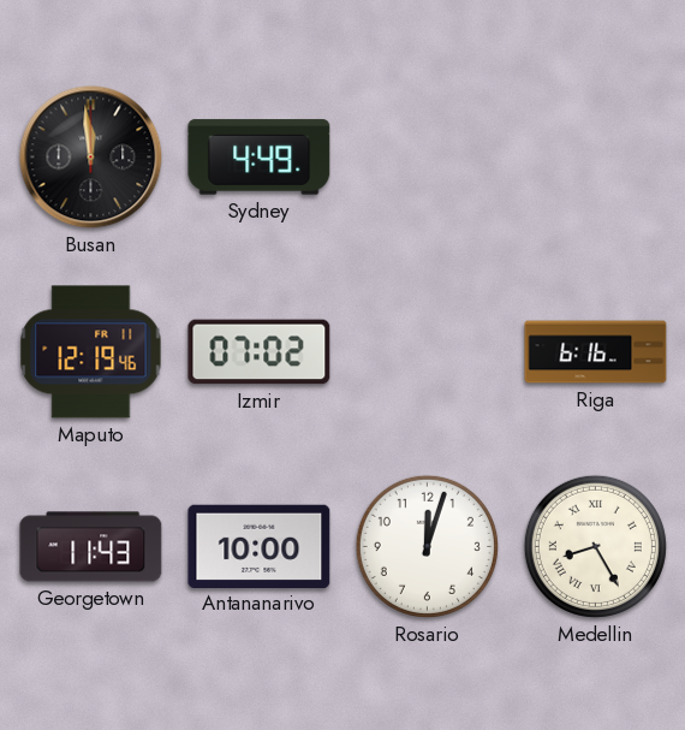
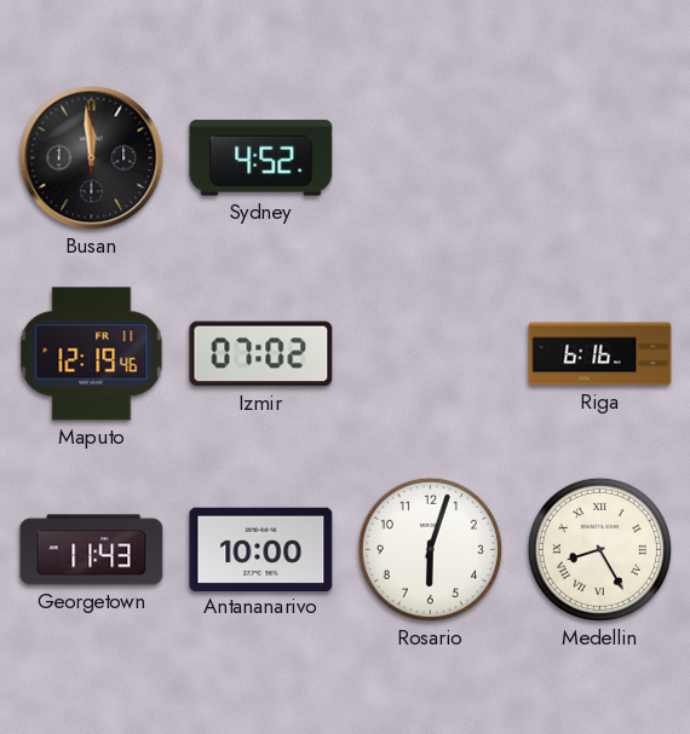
Sydney: 4:49 -> 4:52
Rosario: 12:03 -> 6:03
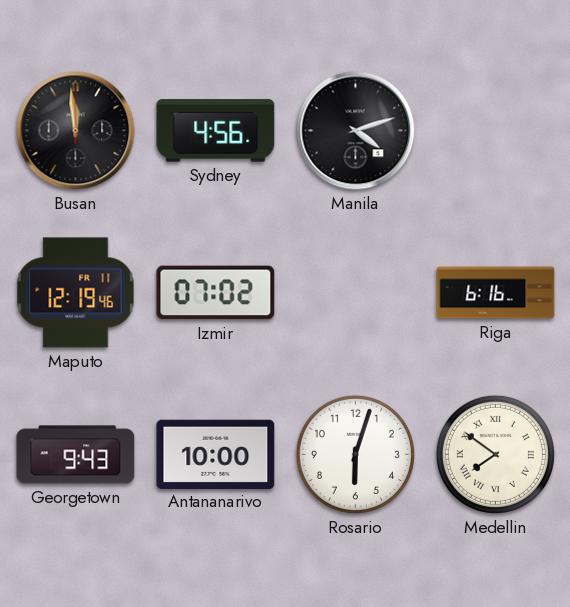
Sydney: 4:52 -> 4:56
Manila: none -> 4:12
Georgetown: 11:43 -> 9:43
Medellin: 8:25 -> 7:51
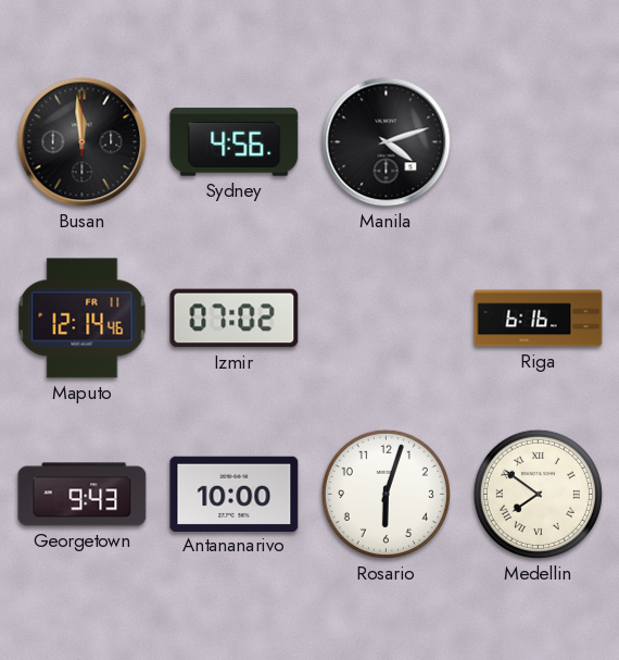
Maputo: 12:19 -> 12:14
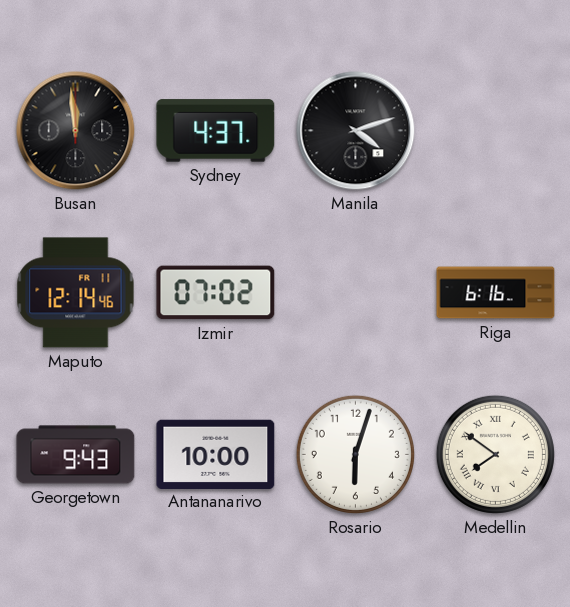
Sydney: 4:56 -> 4:37
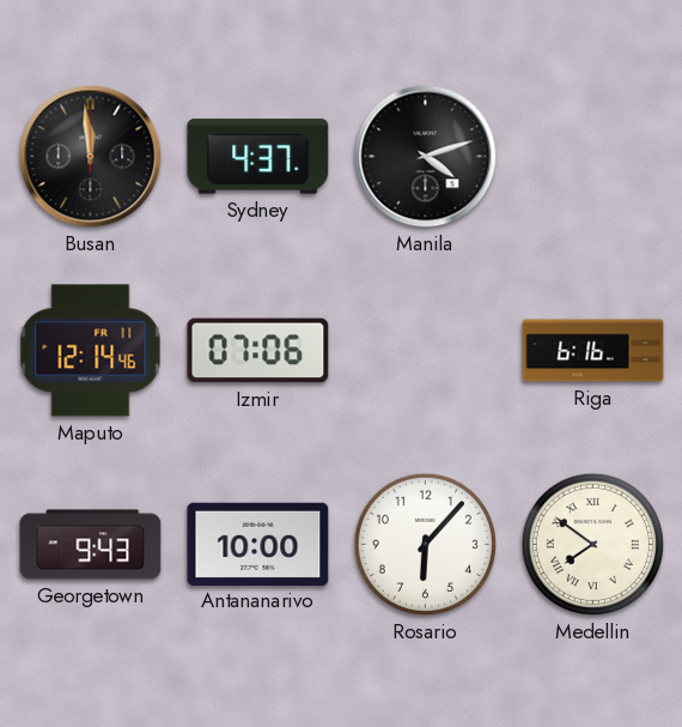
Izmir: 07:02 -> 07:06
Rosario: 6:03 -> 6:07
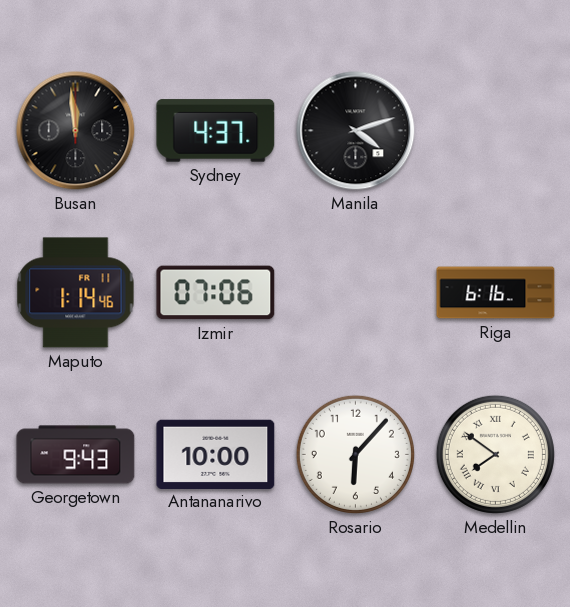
Maputo: 12:14 -> 1:14
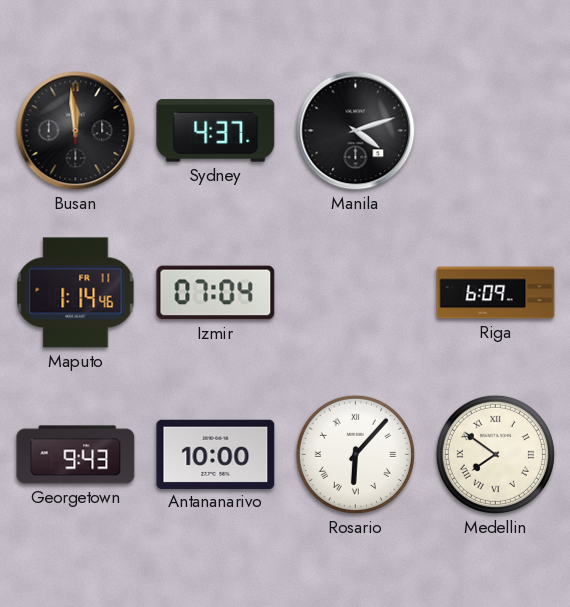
Izmir: 07:06 -> 07:04
Riga: 6:16 -> 6:09
Rosario numerals: Arabic -> Roman
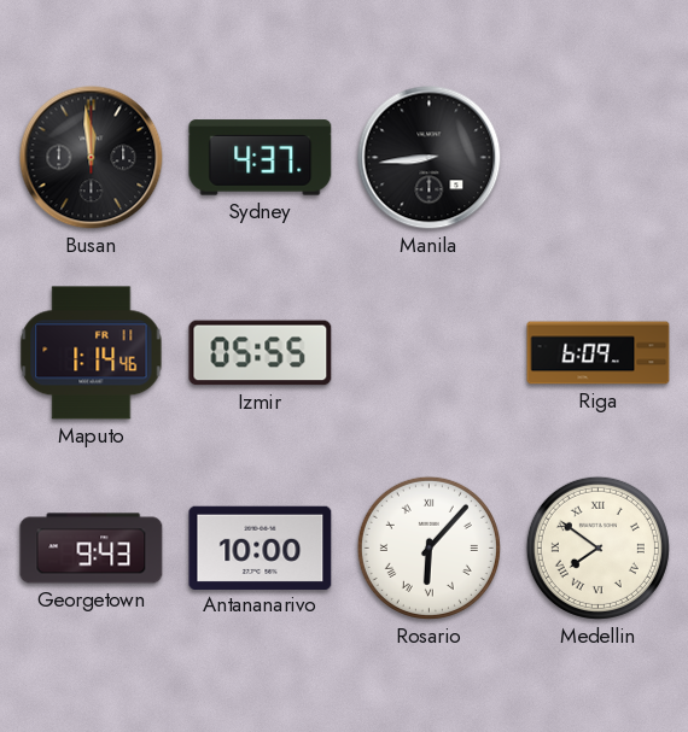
Manila: 4:12 -> 8:44
Izmir: 07:04 -> 05:55
